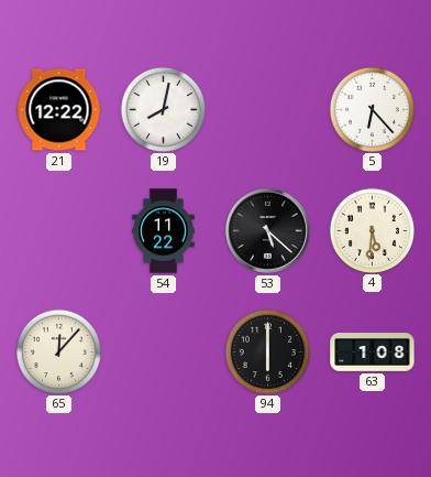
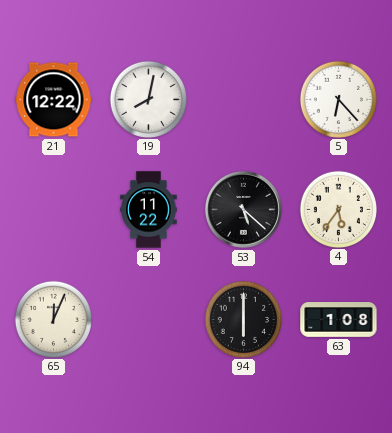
4: 5:31 -> 5:36
65: 12:07 -> 12:04
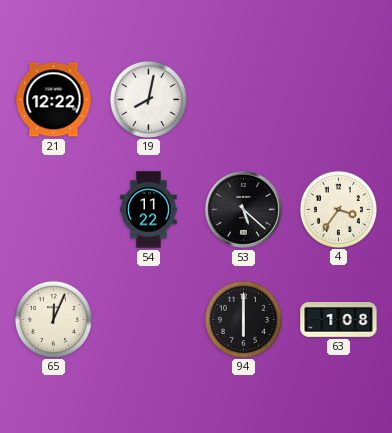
5: 6:23 -> none
4: 5:36 -> 3:36
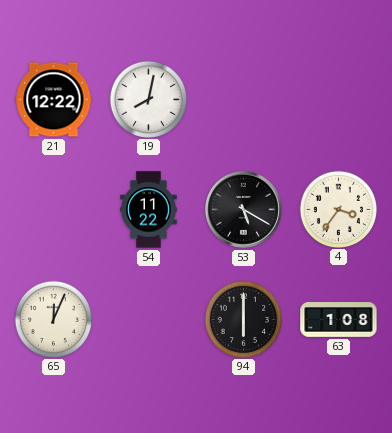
53: 5:22 -> 5:20
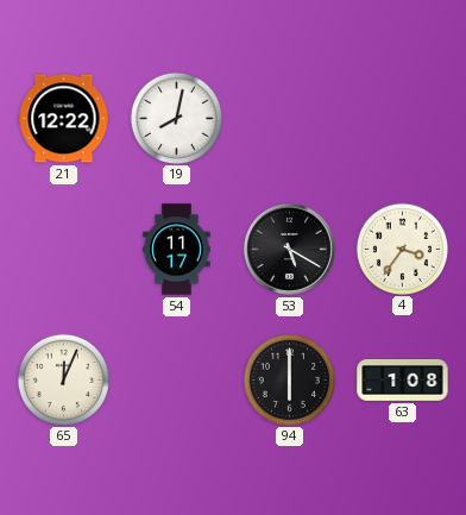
54: 11:22 -> 11:17
